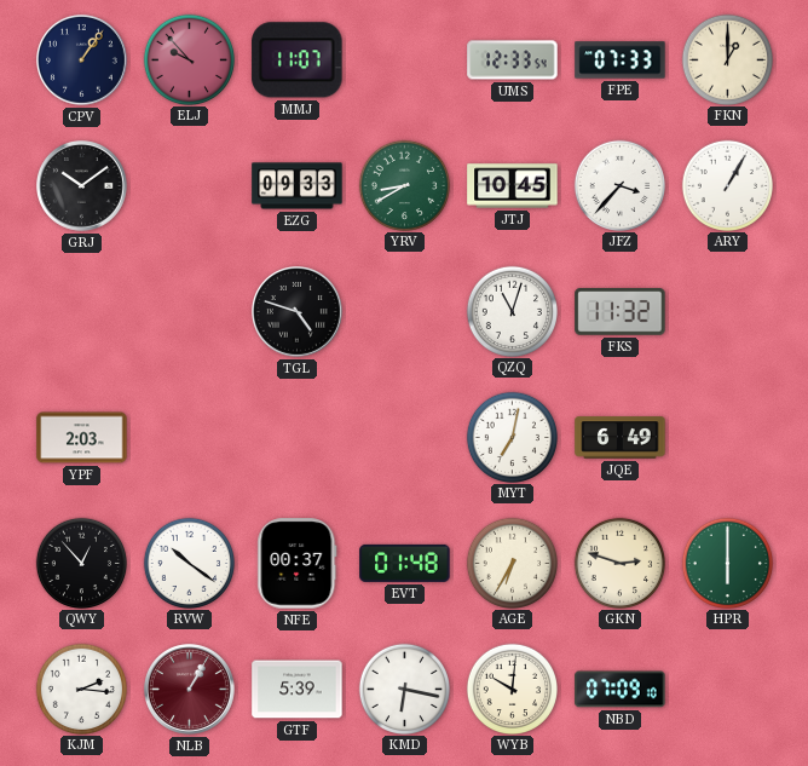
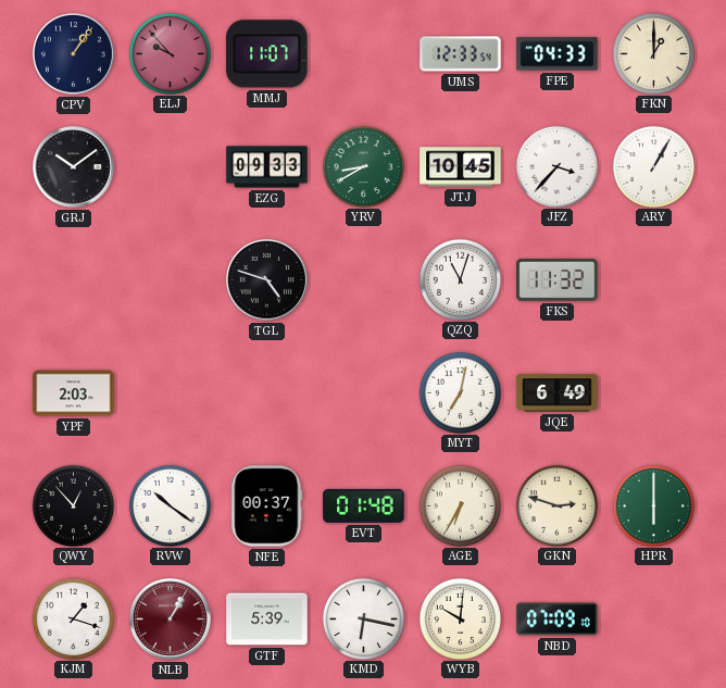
FPE: 07:33 -> 04:33
KJM: 2:16 -> 1:18
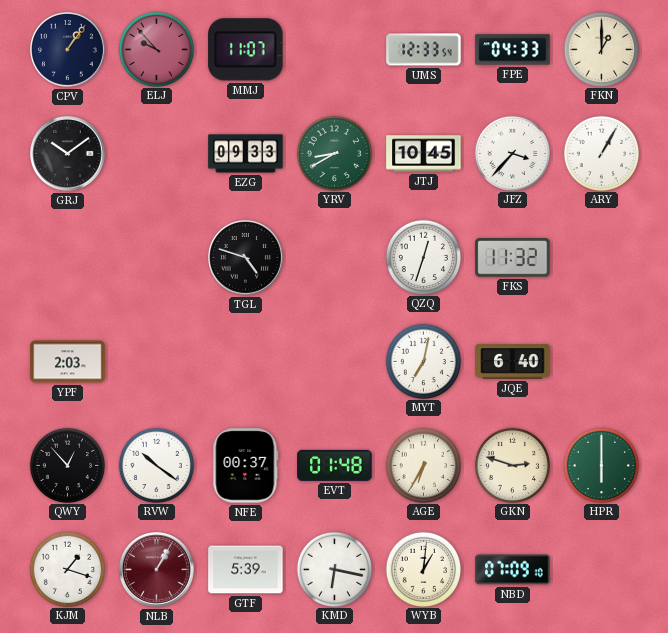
QZQ: 11:03 -> 12:33
JQE: 6:49 -> 6:40
WYB: 10:01 -> 1:01
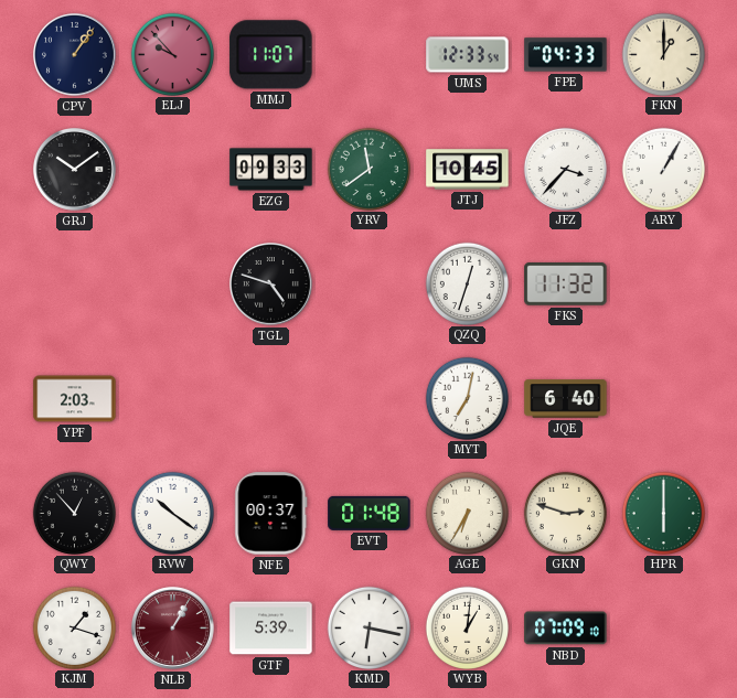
YRV: 8:40 -> 11:39
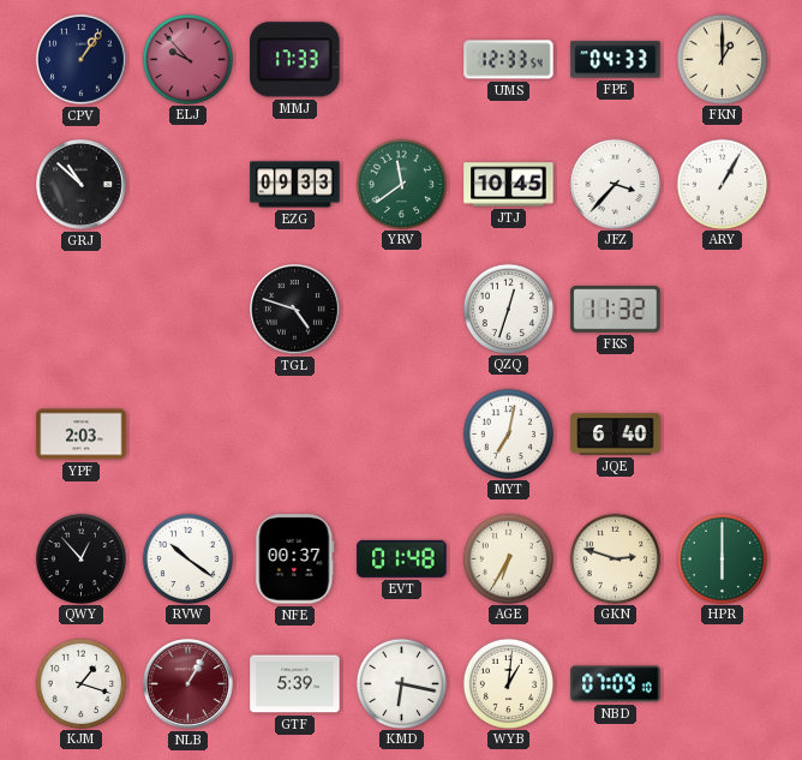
MMJ: 11:07 -> 17:33
GRJ: 10:09 -> 10:52
